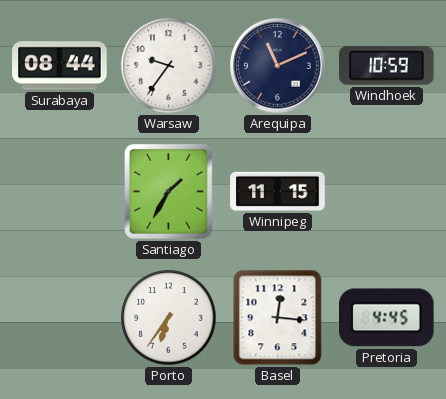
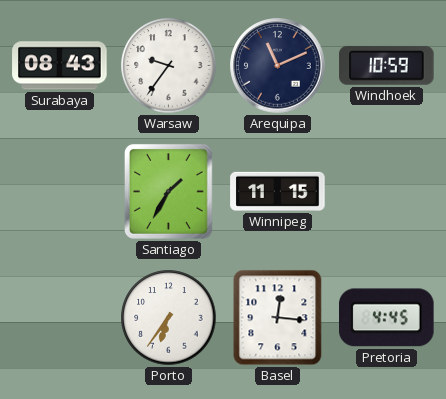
Surabaya: 08:44 -> 08:43
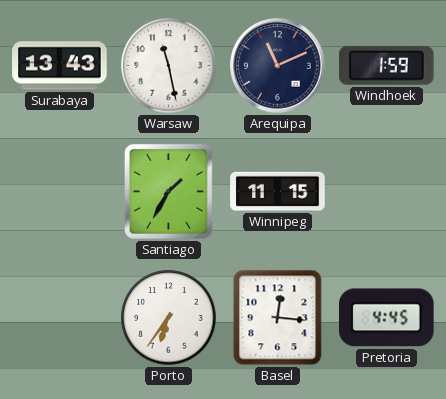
Surabaya: 08:43 -> 13:43
Warsaw: 9:36 -> 11:28
Windhoek: 10:59 -> 1:59
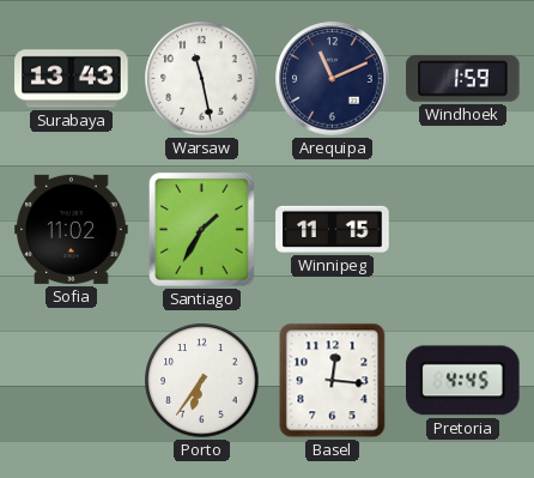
Sofia: none -> 11:02
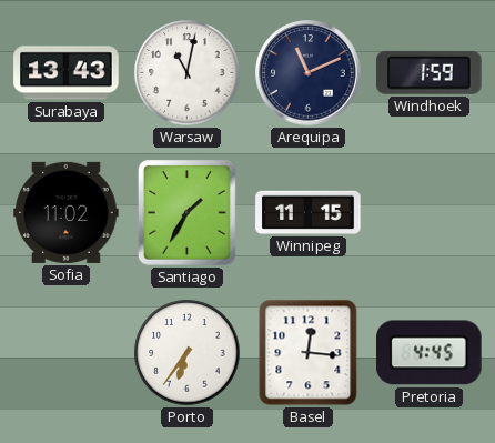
Warsaw: 11:28 -> 11:02
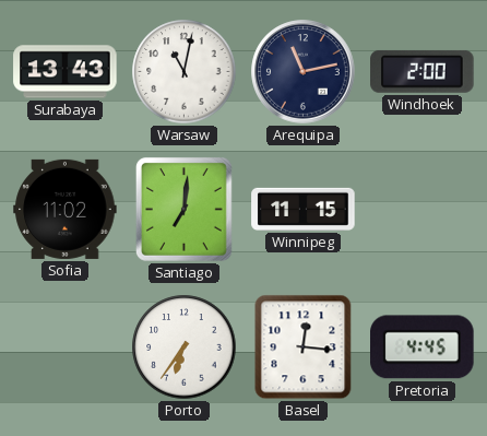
Arequipa: 11:11 -> 11:13
Windhoek: 1:59 -> 2:00
Santiago: 1:35 -> 7:01
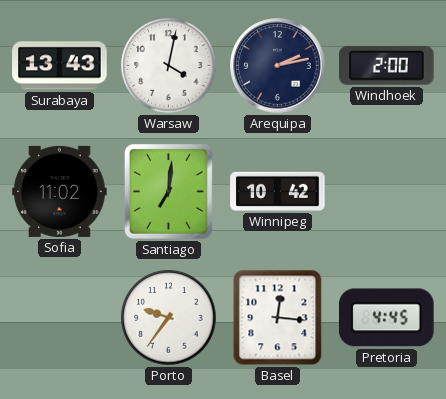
Warsaw: 11:02 -> 4:02
Arequipa: 11:13 -> 2:13
Winnipeg: 11:15 -> 10:42
Porto: 6:36 -> 9:36
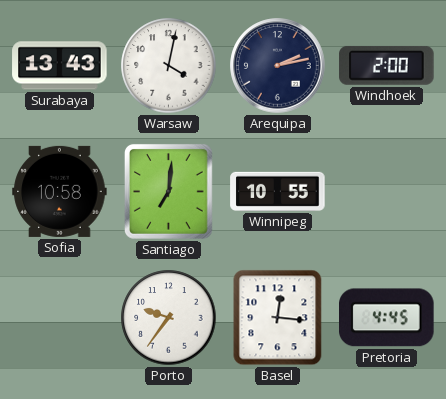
Sofia: 11:02 -> 10:58
Winnipeg: 10:42 -> 10:55
